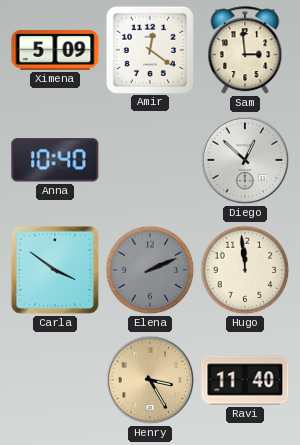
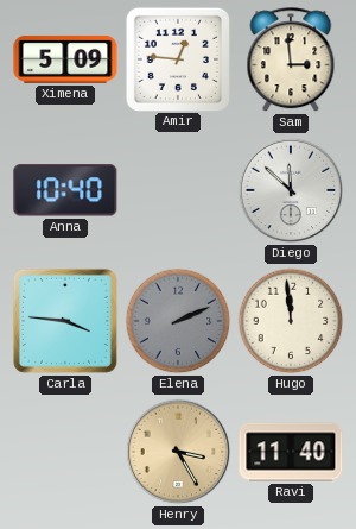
Amir: 12:21 -> 12:46
Diego: 12:52 -> 11:52
Carla: 3:51 -> 3:46
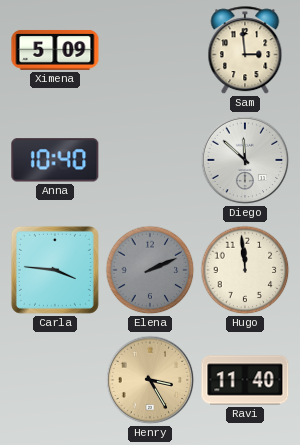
Amir: 12:46 -> none
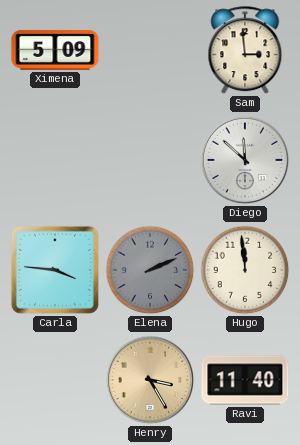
Anna: 10:40 -> none
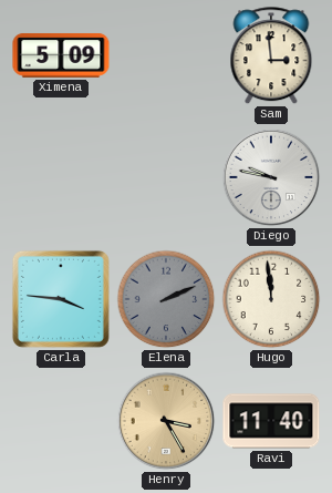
Diego: 11:52 -> 9:47
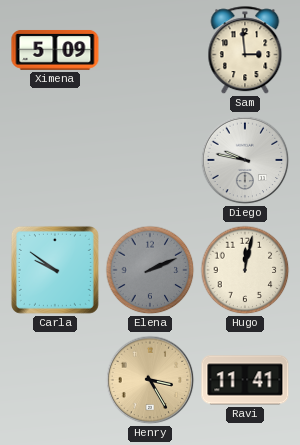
Carla: 3:46 -> 9:51
Hugo: 11:59 -> 12:02
Ravi: 11:40 -> 11:41
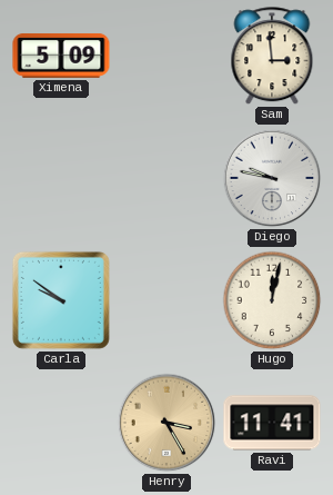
Elena: 2:11 -> none
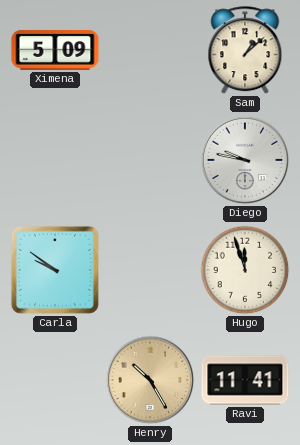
Sam: 2:59 -> 1:08
Hugo: 12:02 -> 11:57
Henry: 3:25 -> 10:25
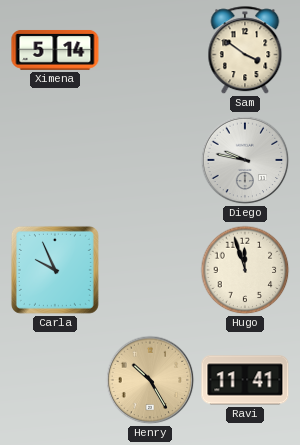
Ximena: 5:09 -> 5:14
Sam: 1:08 -> 3:51
Carla: 9:51 -> 9:56
